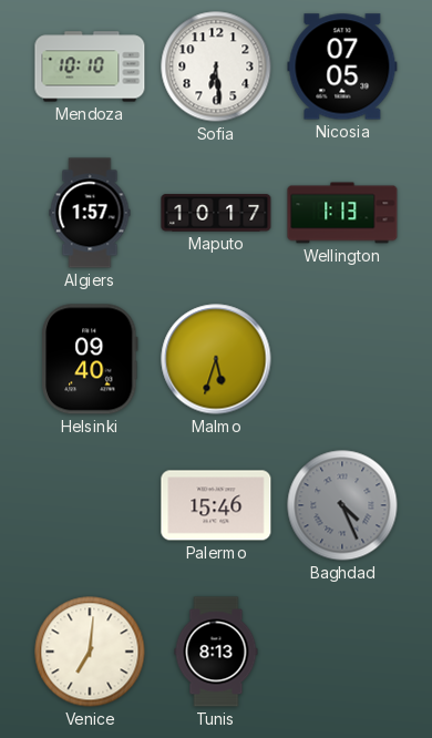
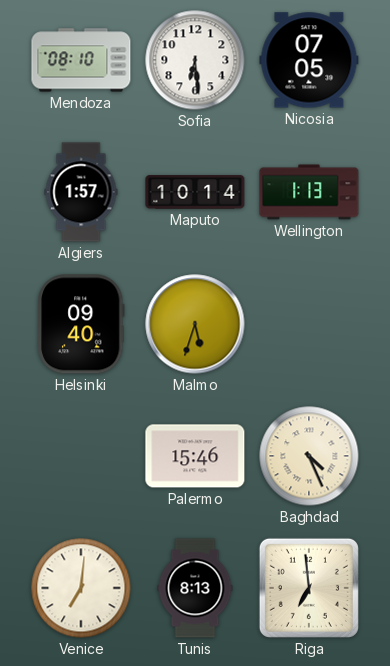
Mendoza: 10:10 -> 08:10
Maputo: 10:17 -> 10:14
Baghdad dial: grey -> cream
Riga: none -> 6:59
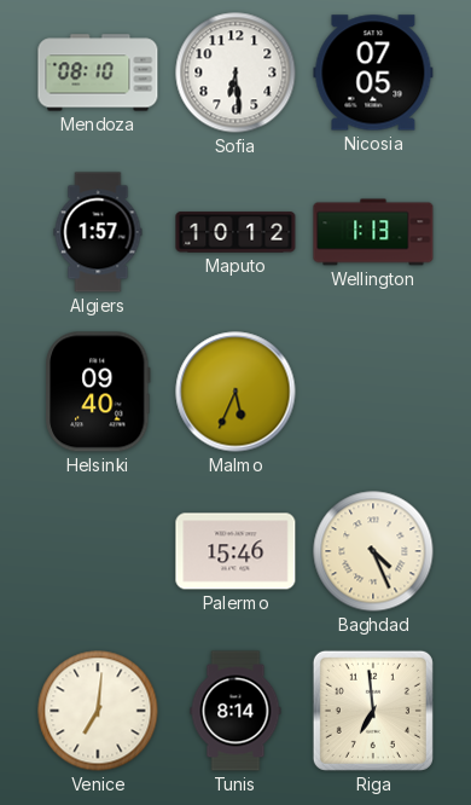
Maputo: 10:14 -> 10:12
Malmo: 5:33 -> 5:34
Tunis: 8:13 -> 8:14
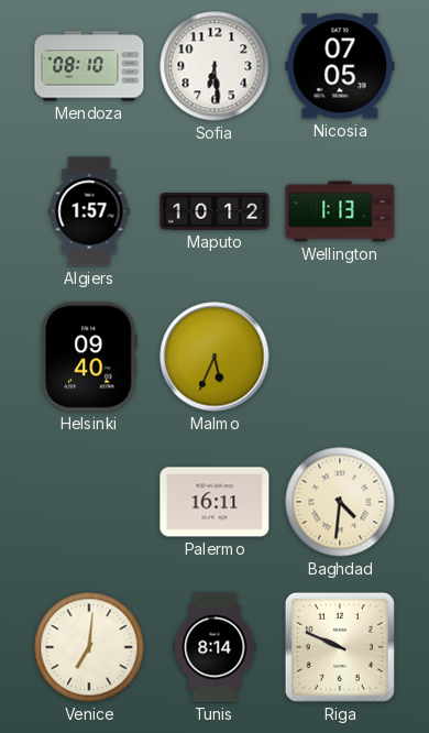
Palermo: 15:46 -> 16:11
Baghdad: 4:26 -> 4:31
Riga: 6:59 -> 9:49
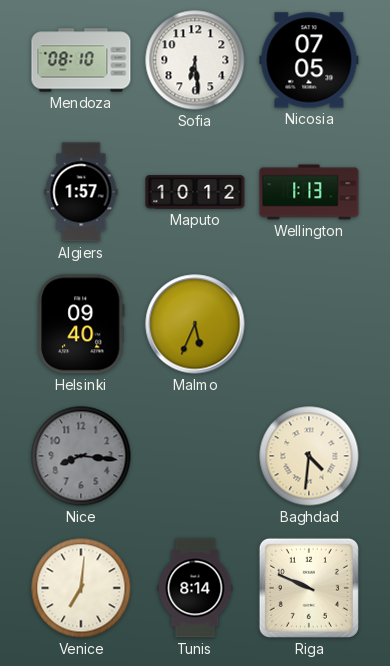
Nice: none -> 8:16
Palermo: 16:11 -> none
